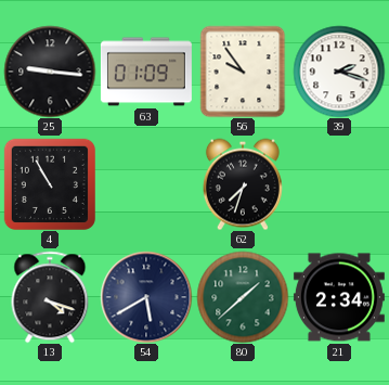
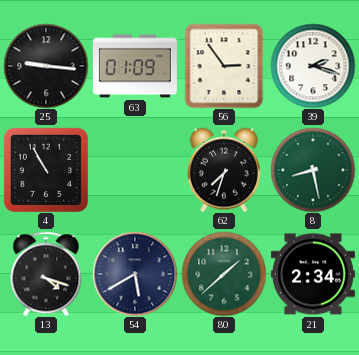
56: 9:54 -> 2:54
8: none -> 8:28
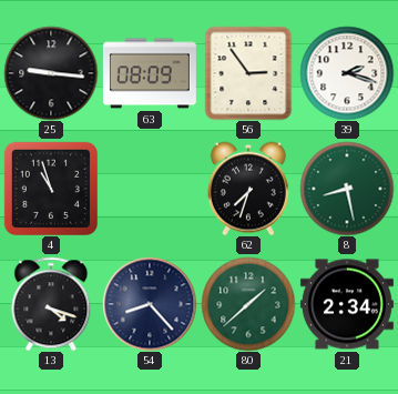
63: 01:09 -> 08:09
4: 10:55 -> 10:57
54: 5:40 -> 8:23
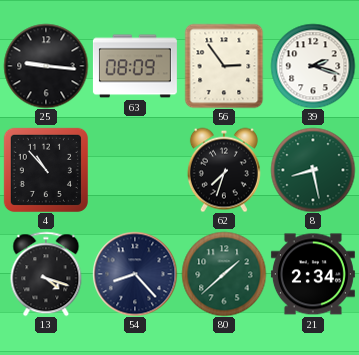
4: 10:57 -> 10:53
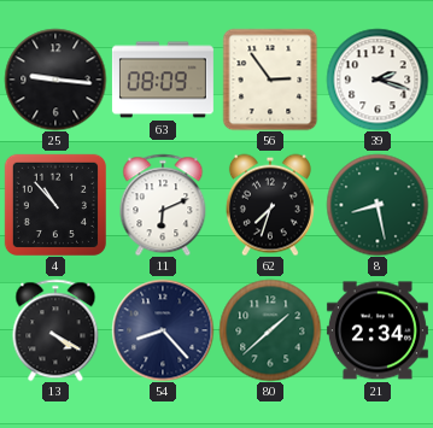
11: none -> 6:11
13: 4:18 -> 4:20
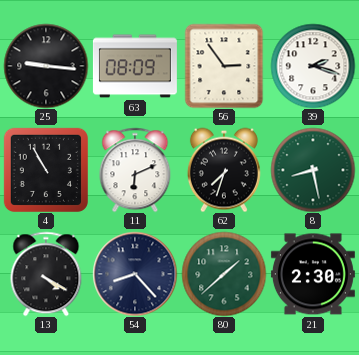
4: 10:53 -> 10:55
21: 2:34 -> 2:30
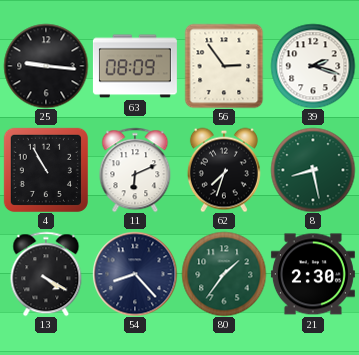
80: 1:38 -> 1:36
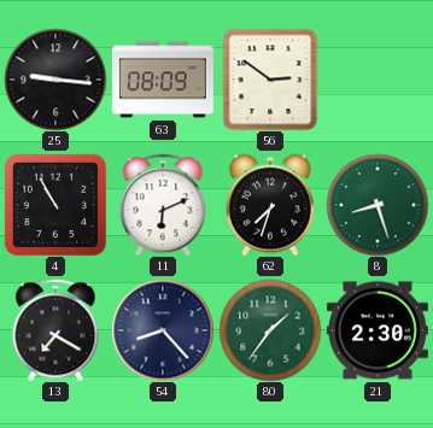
56: 2:54 -> 2:51
39: 2:18 -> none
8: 8:28 -> 8:27
13: 4:20 -> 7:20
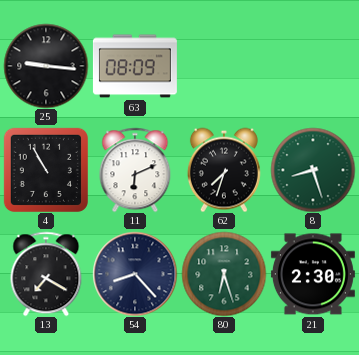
56: 2:51 -> none
80: 1:36 -> 6:27
